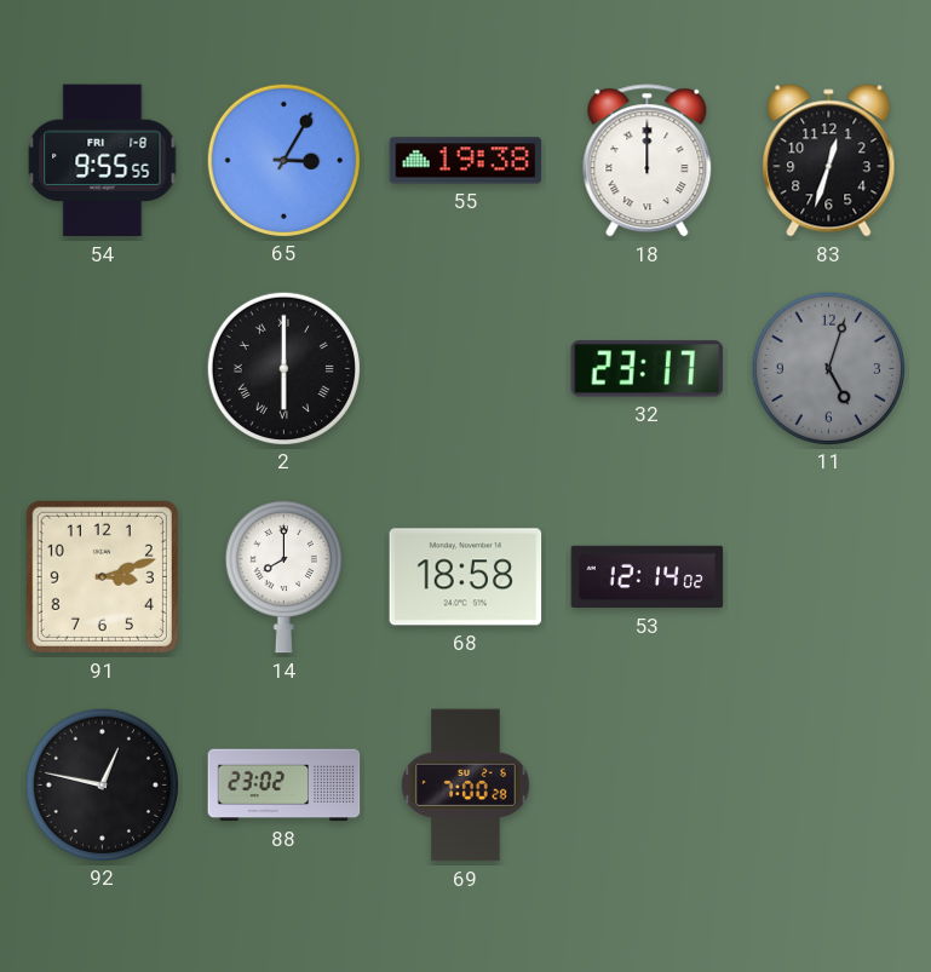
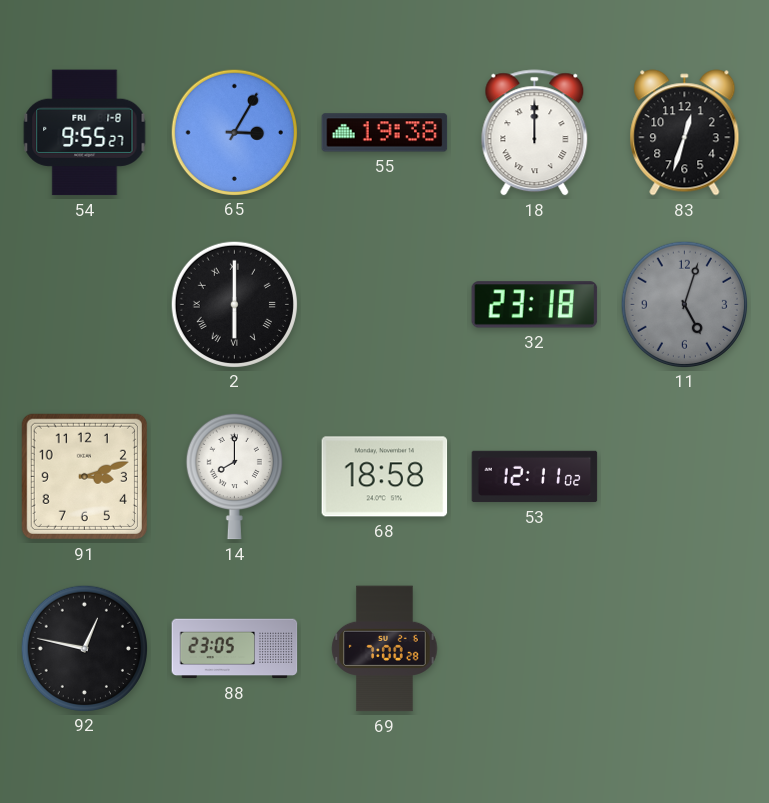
54: 9:55:55 -> 9:55:27
32: 23:17 -> 23:18
53: 12:14 -> 12:11
88: 23:02 -> 23:05
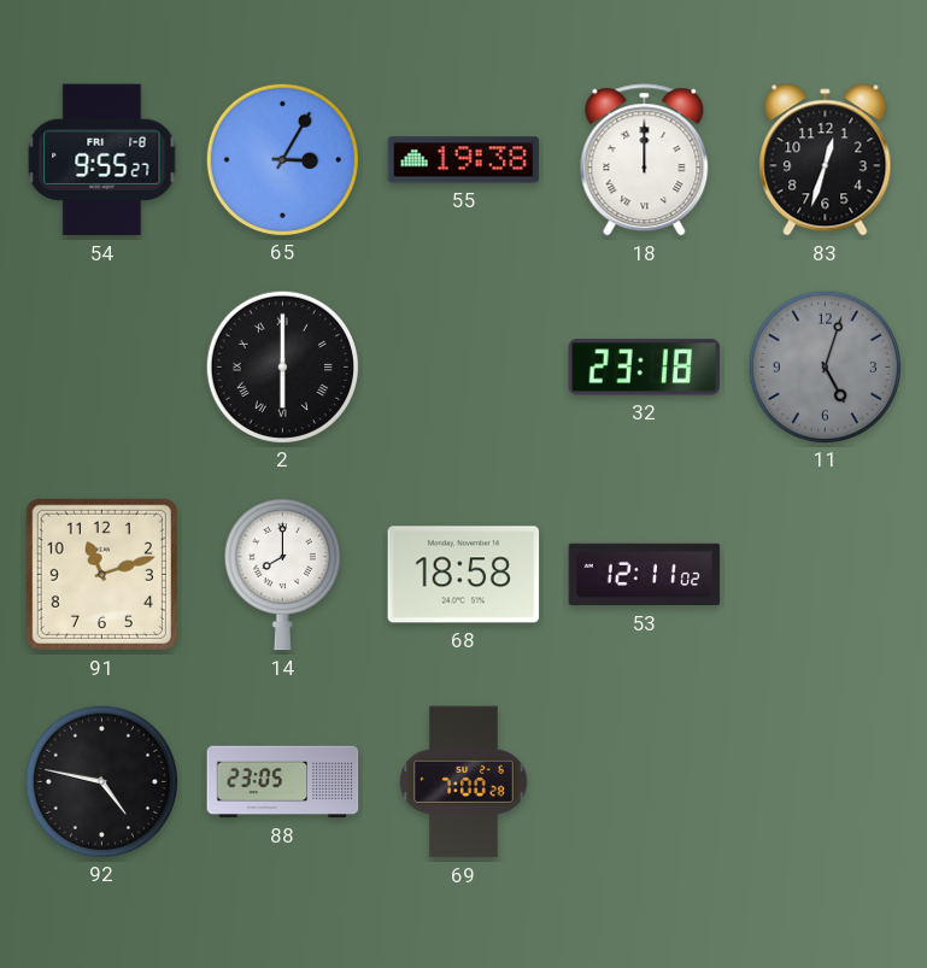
91: 3:12 -> 11:12
92: 12:47 -> 4:47
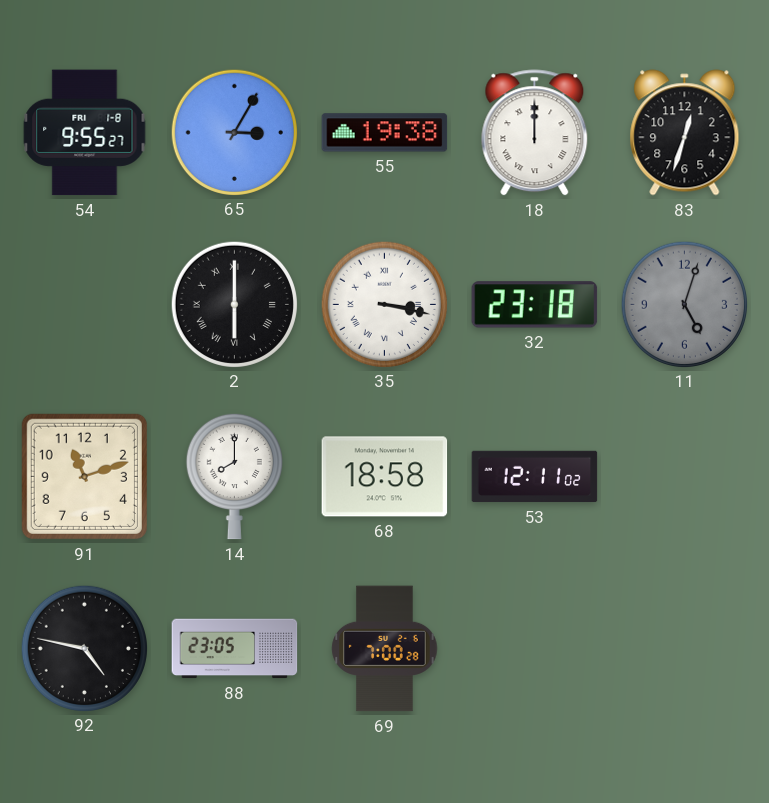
35: none -> 3:17
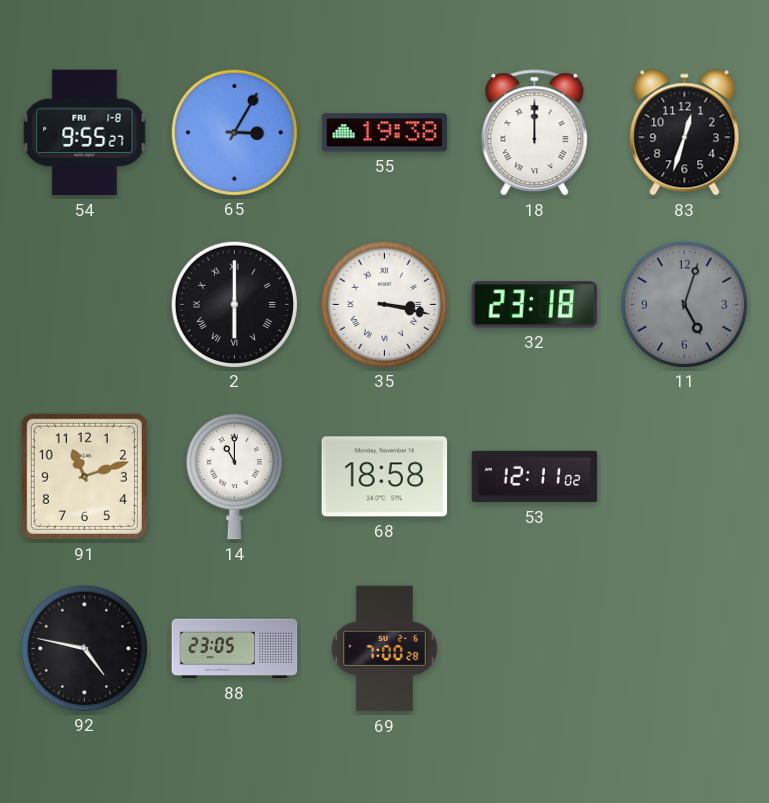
14: 8:00 -> 11:00
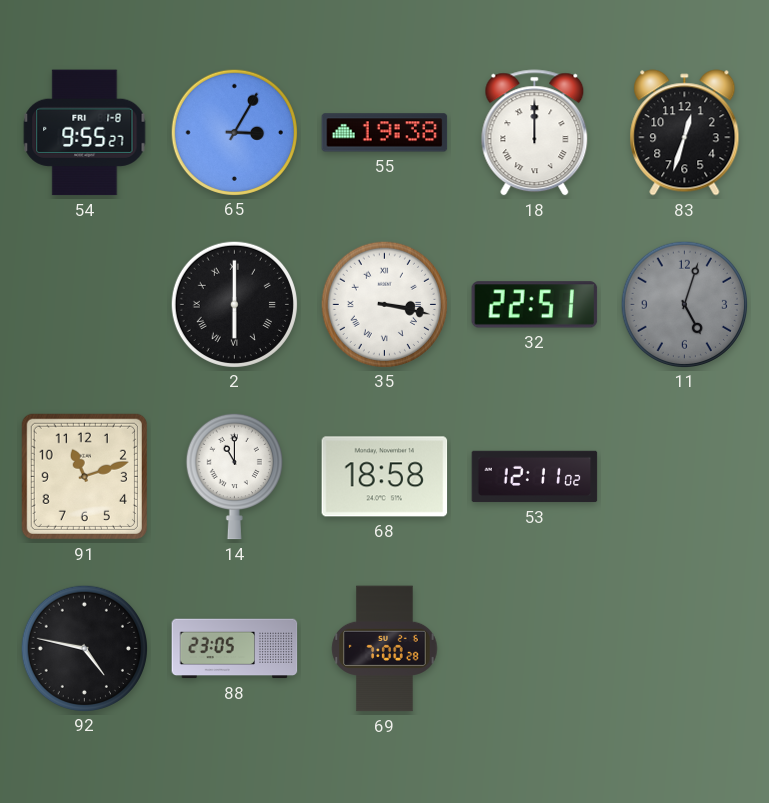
32: 23:18 -> 22:51
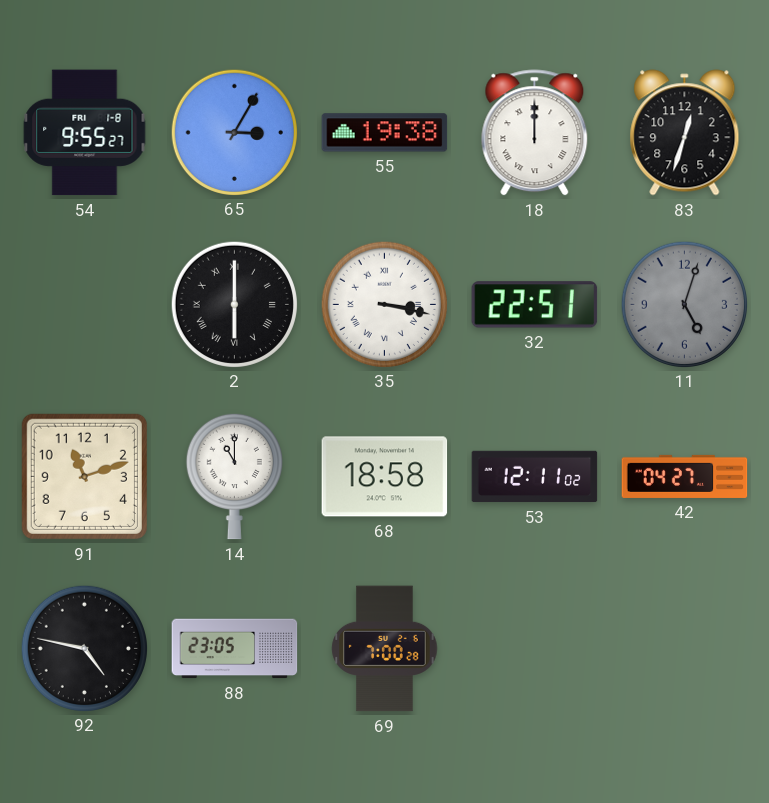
42: none -> 04:27
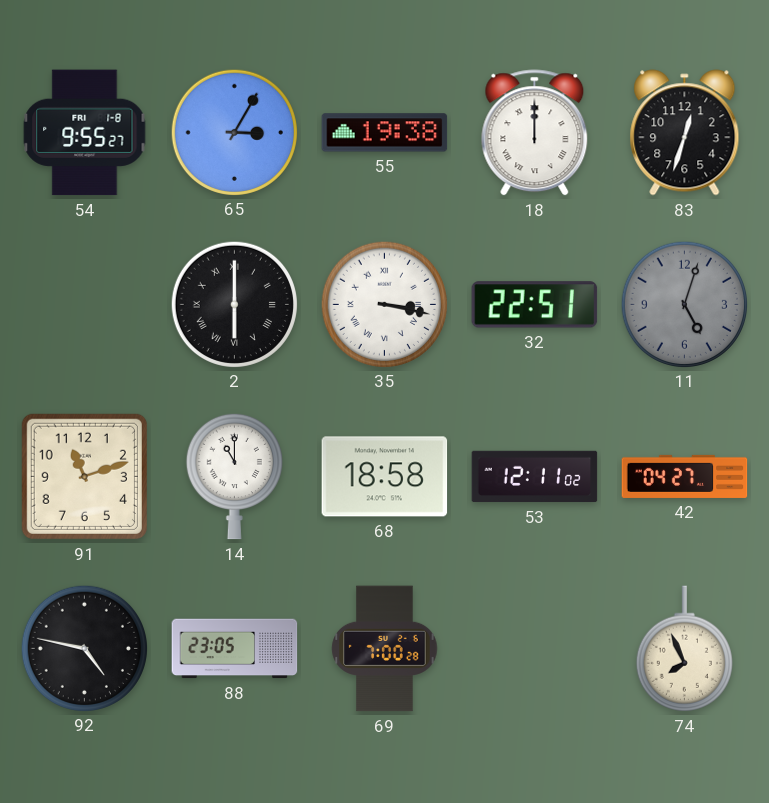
74: none -> 7:56
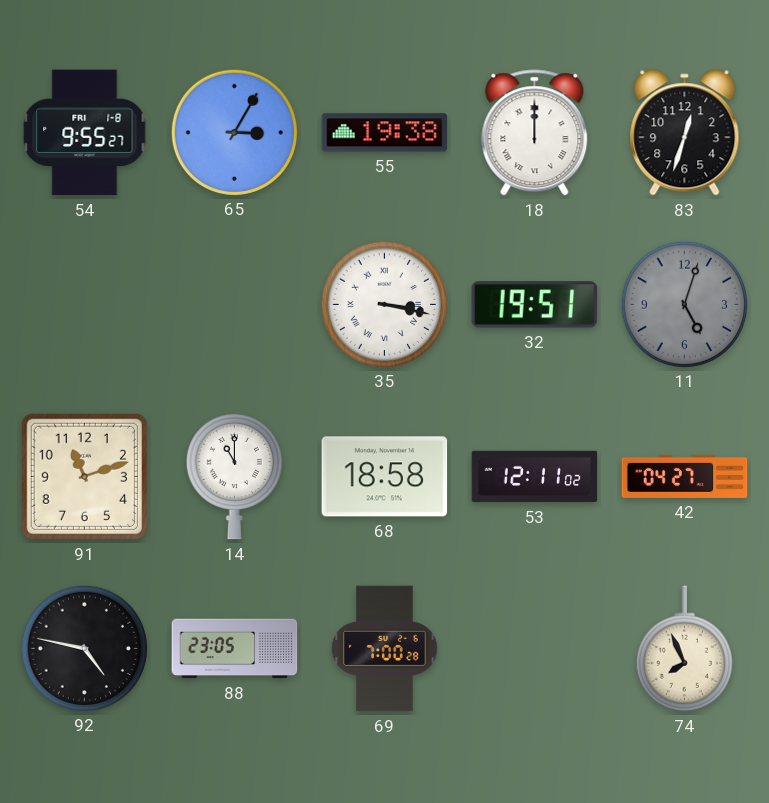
2: 6:00 -> none
32: 22:51 -> 19:51
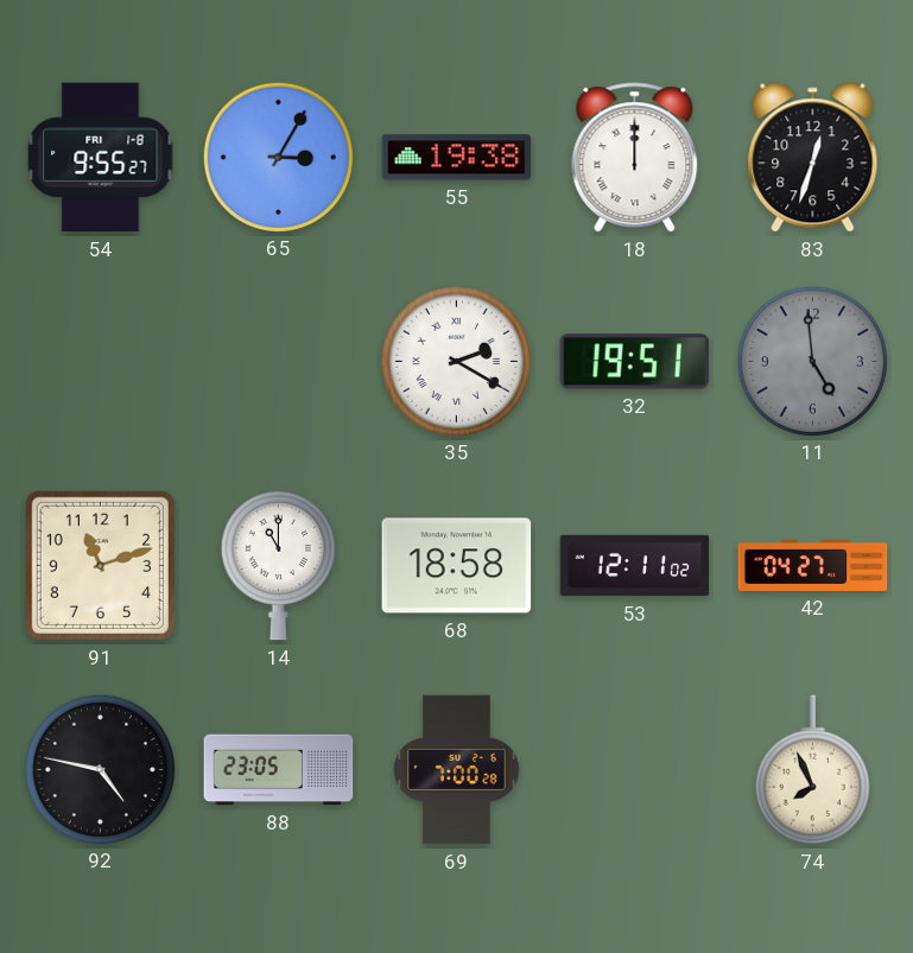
35: 3:17 -> 2:20
11: 5:03 -> 4:59
